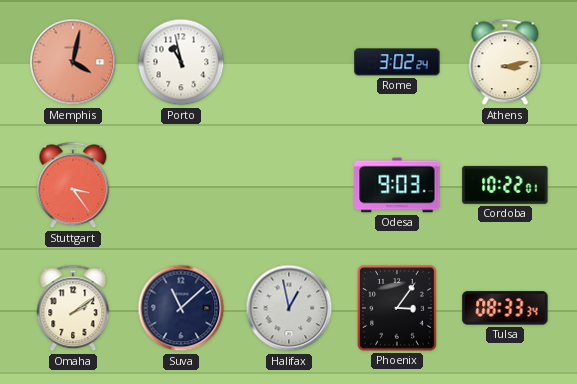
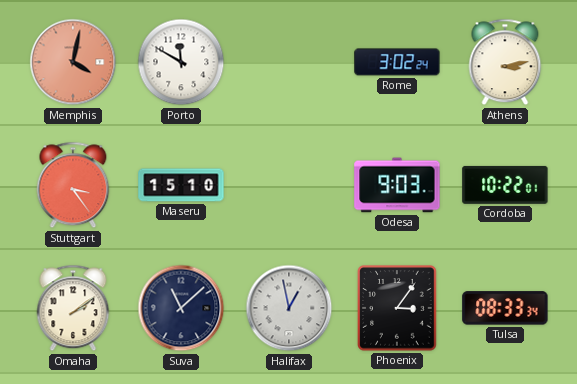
Porto: 10:58 -> 11:50
Maseru: none -> 15:10
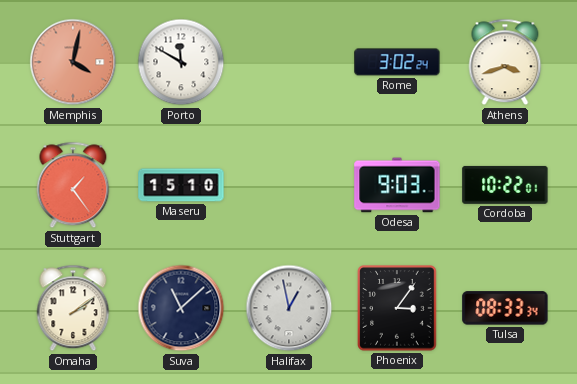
Athens: 3:13 -> 3:42
Stuttgart: 3:24 -> 1:24
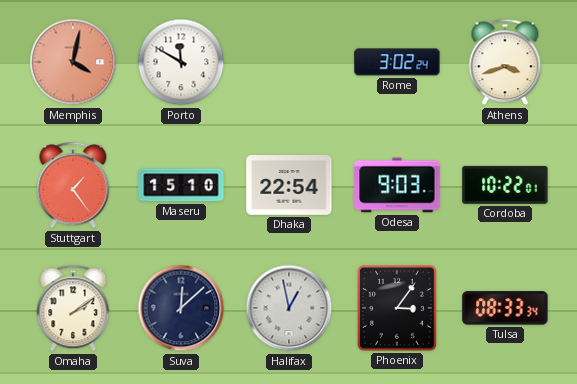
Dhaka: none -> 22:54
Suva: 11:08 -> 12:08
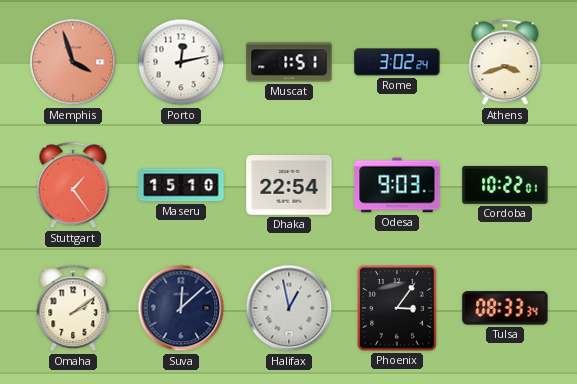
Memphis: 4:02 -> 3:57
Porto: 11:50 -> 12:13
Muscat: none -> 1:51
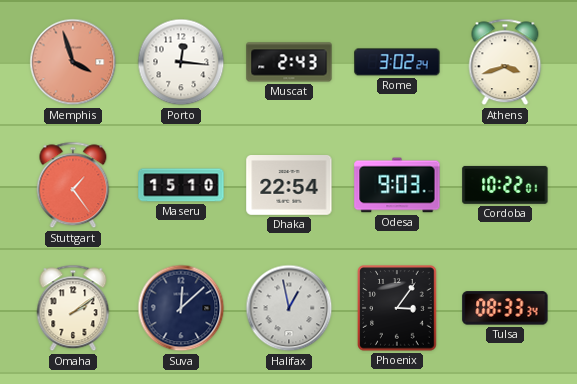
Porto: 12:13 -> 12:16
Muscat: 1:51 -> 2:43
